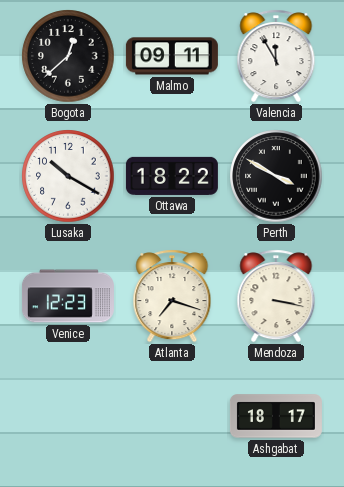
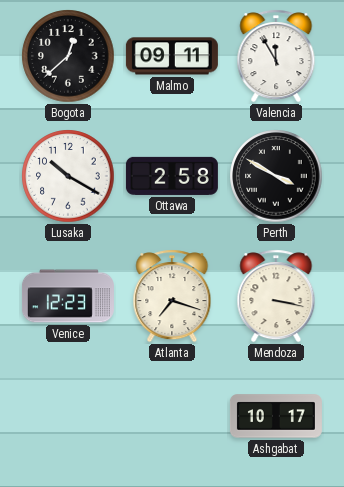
Ottawa: 18:22 -> 2:58
Ashgabat: 18:17 -> 10:17
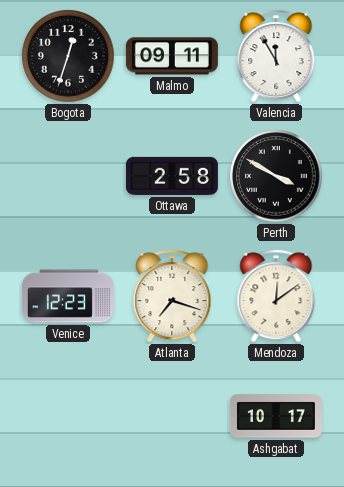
Bogota: 12:38 -> 12:33
Lusaka: 10:20 -> none
Mendoza: 3:17 -> 12:09
